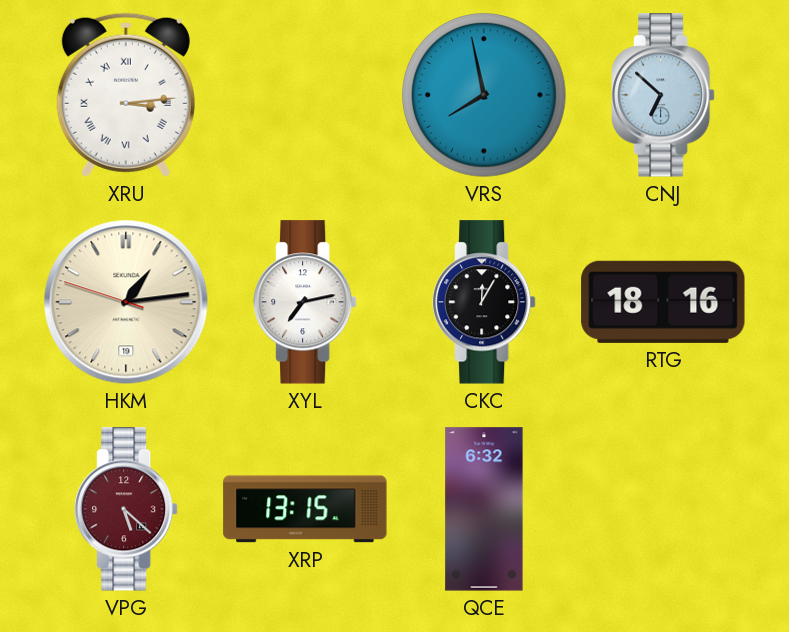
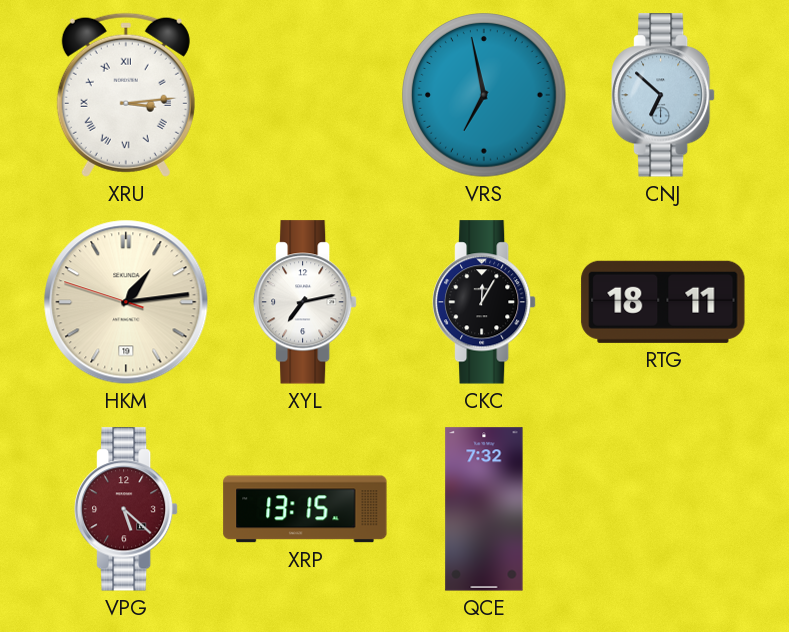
VRS: 7:58 -> 6:58
RTG: 18:16 -> 18:11
QCE: 6:32 -> 7:32
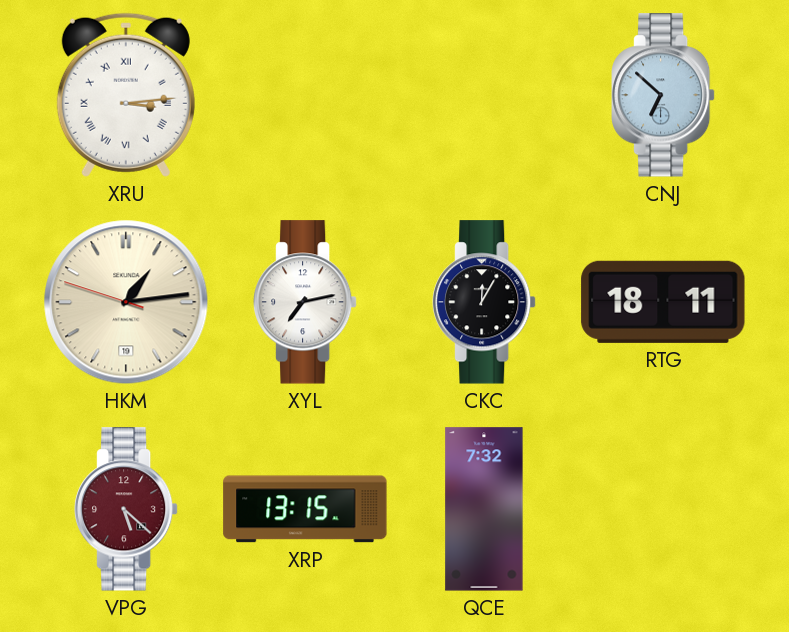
VRS: 6:58 -> none
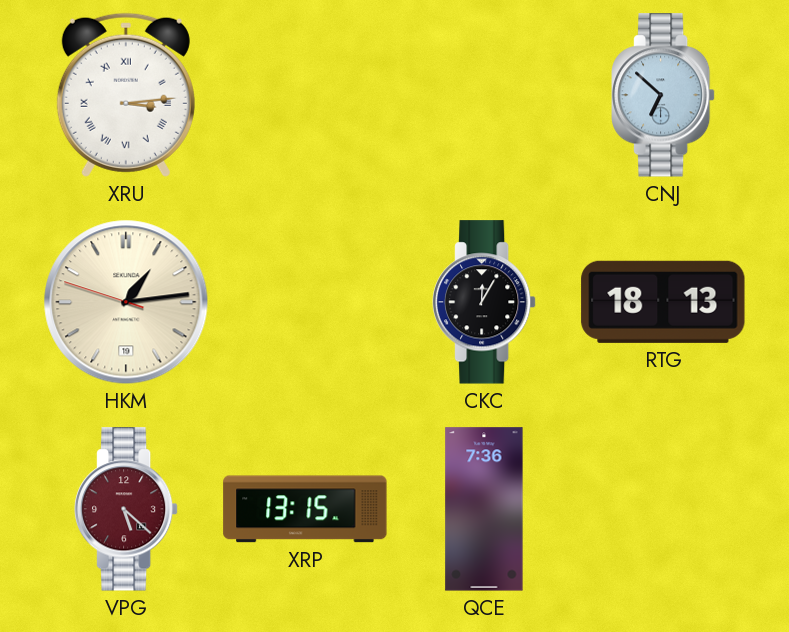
XYL: 7:13 -> none
RTG: 18:11 -> 18:13
QCE: 7:32 -> 7:36
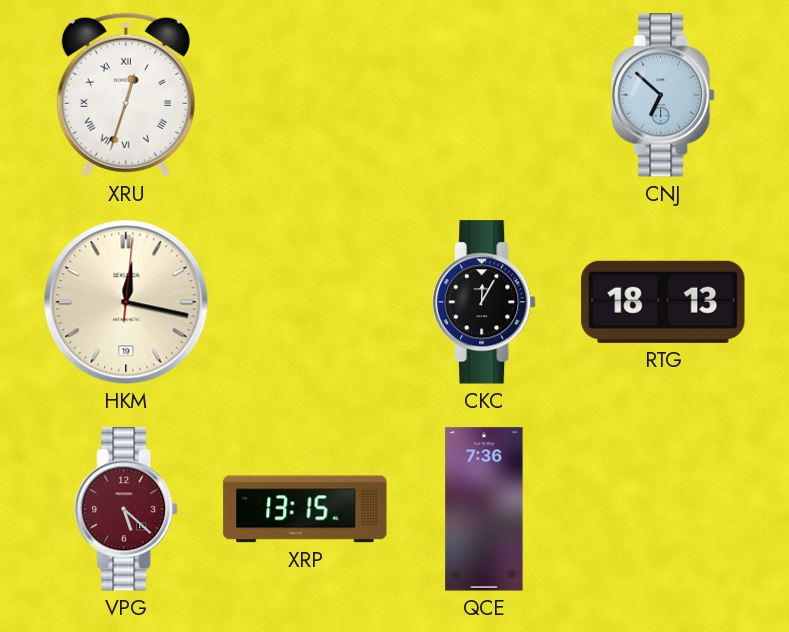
XRU: 3:14 -> 12:33
HKM: 1:13 -> 12:17
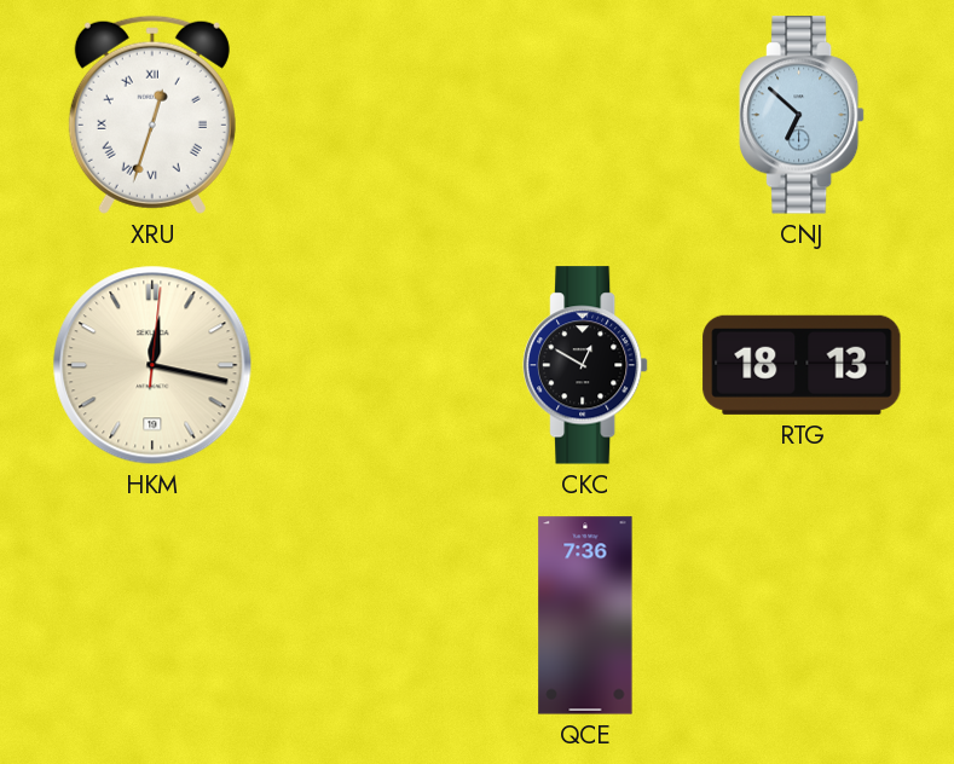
CKC: 12:05 -> 12:50
VPG: 5:22 -> none
XRP: 13:15 -> none
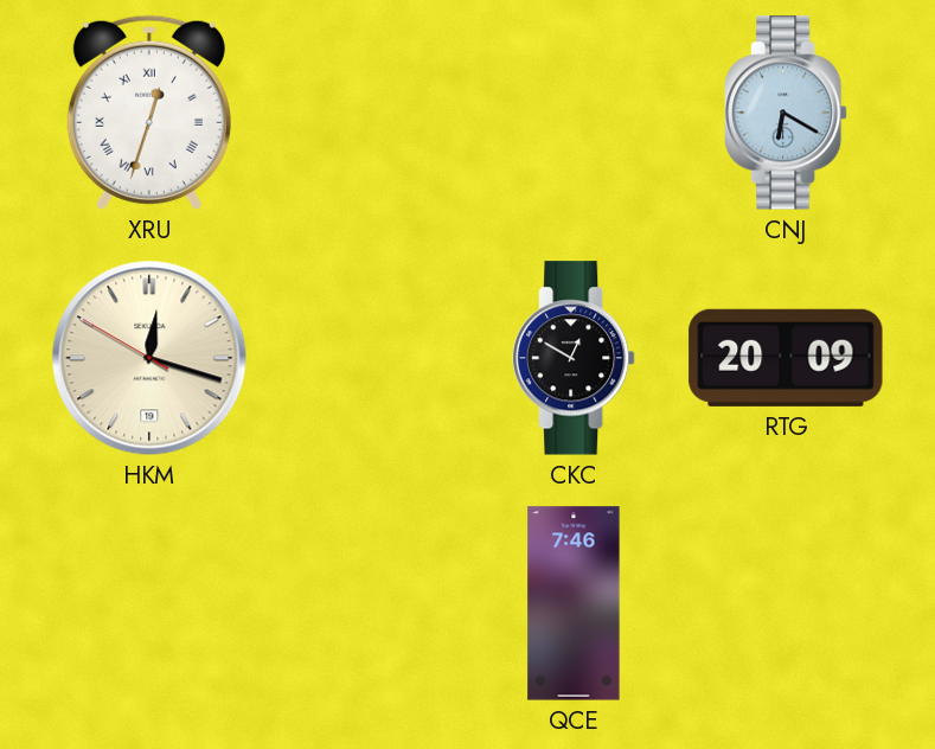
CNJ: 6:52 -> 6:20
HKM: 12:17:01 -> 12:17:50
RTG: 18:13 -> 20:09
QCE: 7:36 -> 7:46
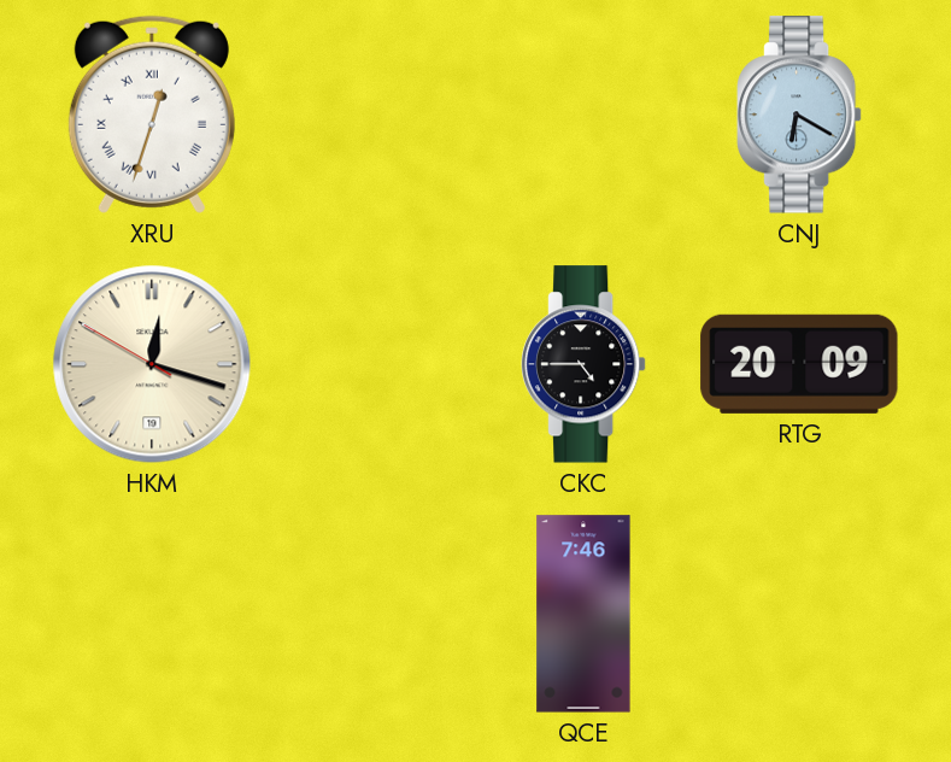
CKC: 12:50 -> 4:45
